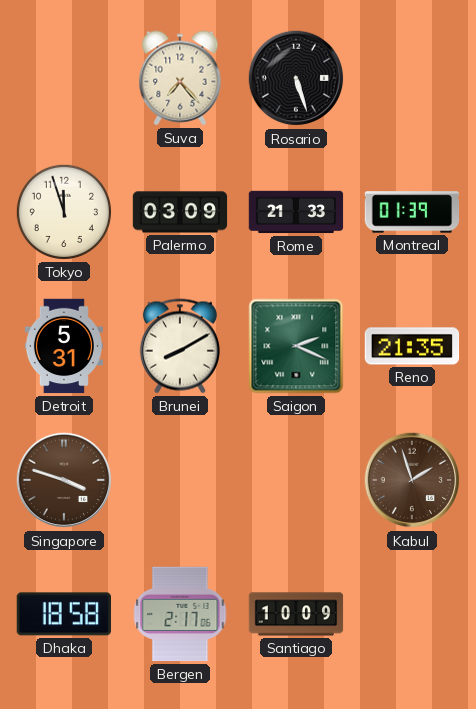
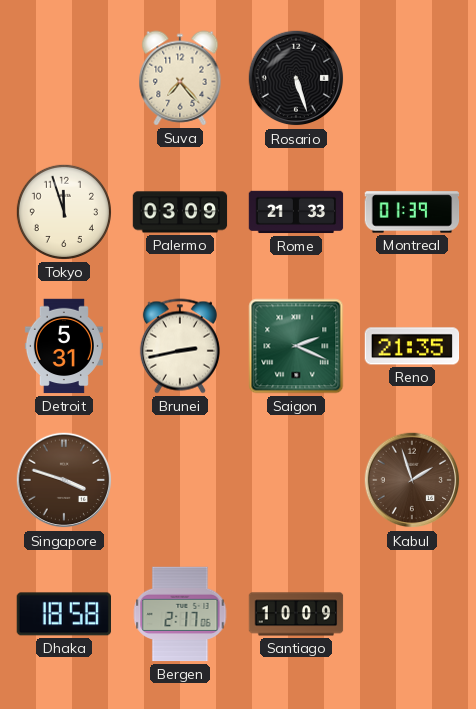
Brunei: 8:10 -> 2:43
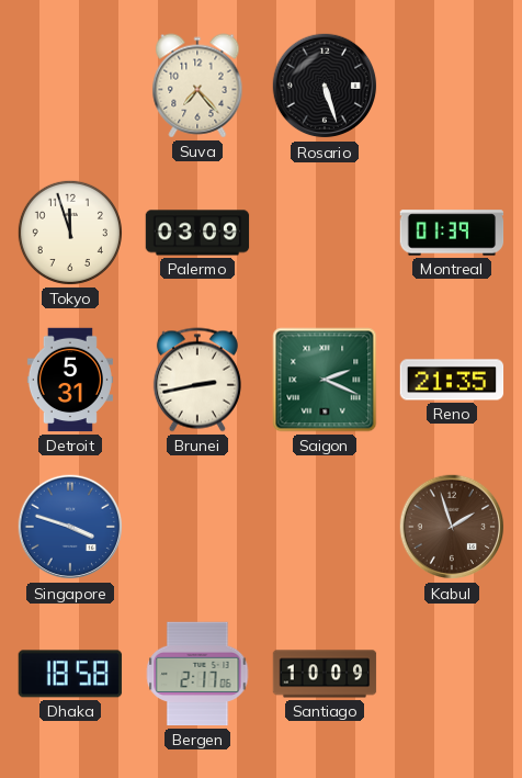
Rome: 21:33 -> none
Singapore dial: brown -> blue
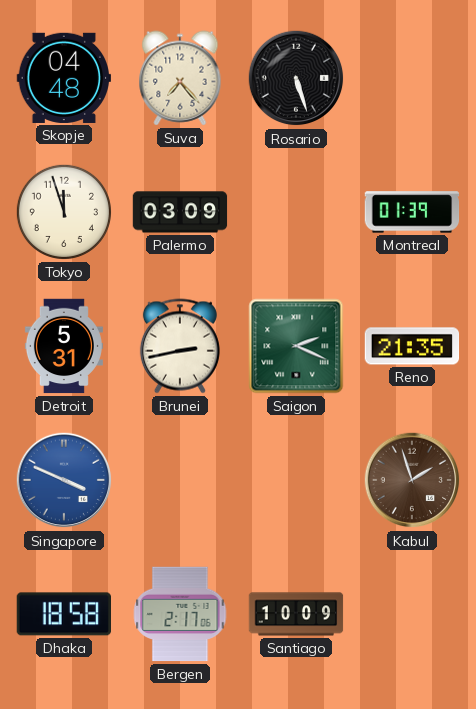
Skopje: none -> 04:48
Singapore: 3:48 -> 3:49
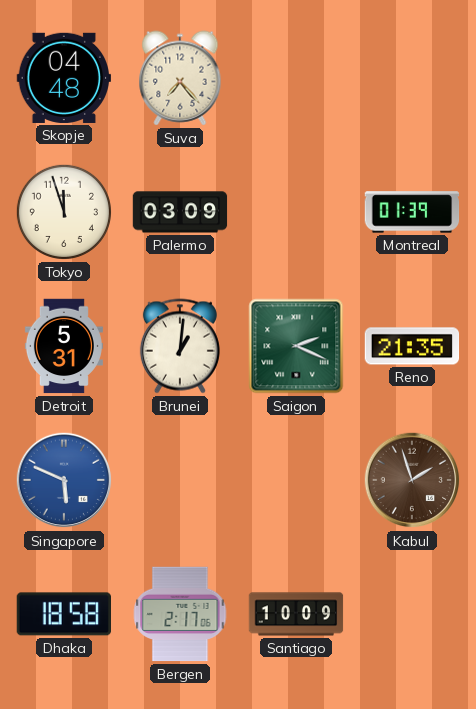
Rosario: 5:27 -> none
Brunei: 2:43 -> 1:01
Singapore: 3:49 -> 5:49
